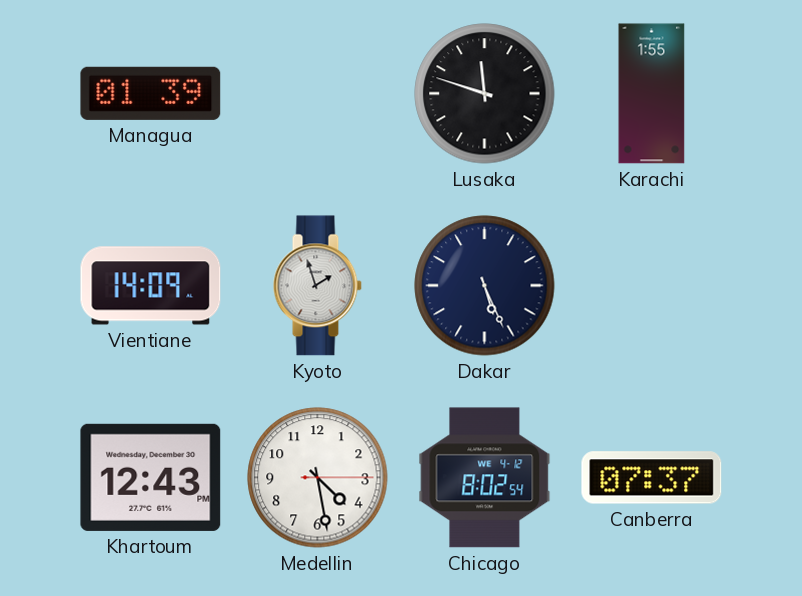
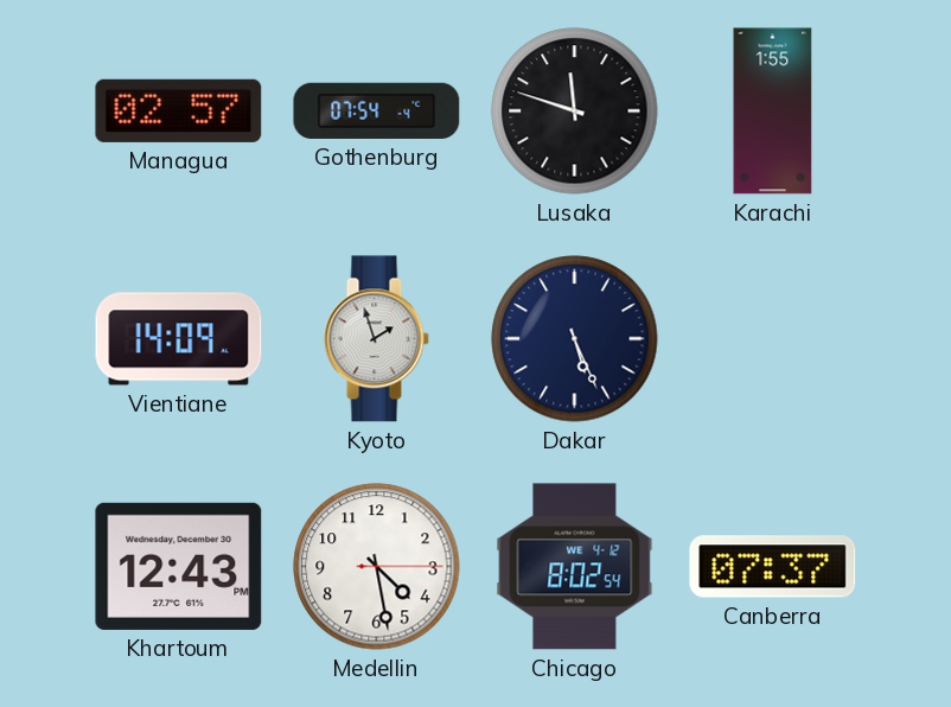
Managua: 01:39 -> 02:57
Gothenburg: none -> 07:54
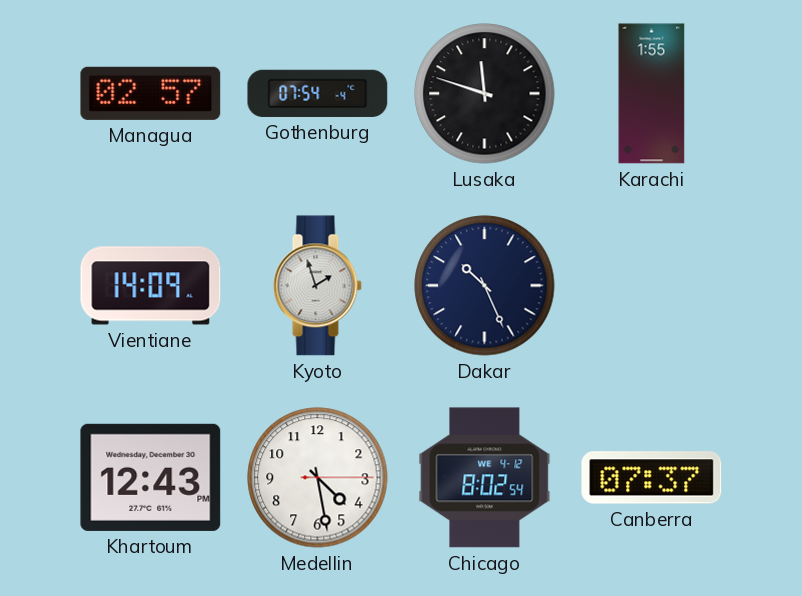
Dakar: 5:26 -> 10:26
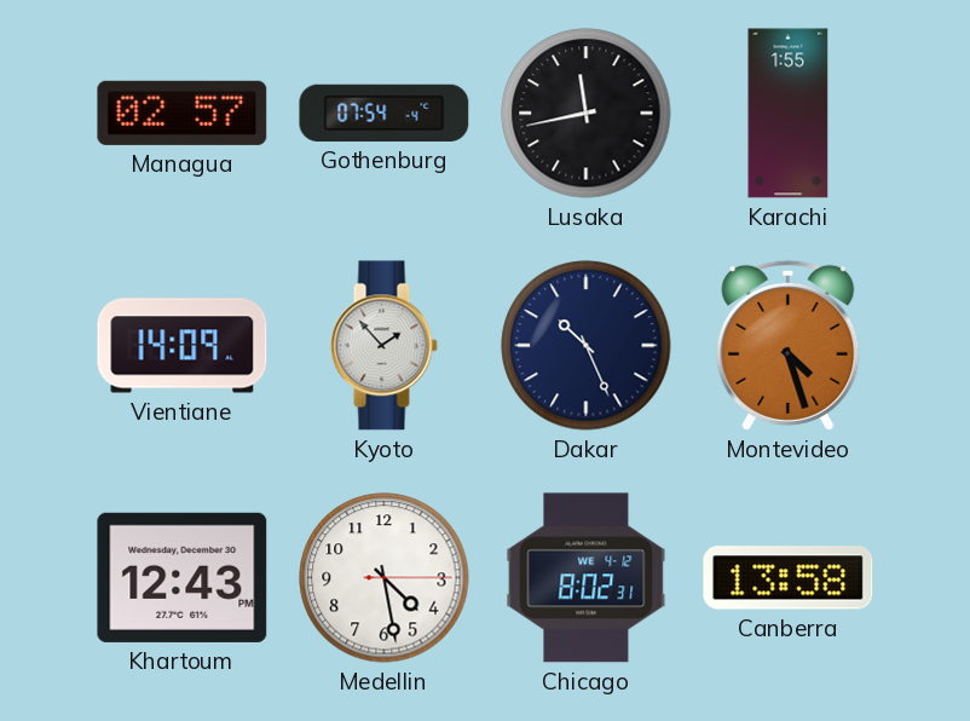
Lusaka: 11:48 -> 11:43
Kyoto: 1:57 -> 1:53
Montevideo: none -> 4:27
Chicago: 8:02:54 -> 8:02:31
Canberra: 07:37 -> 13:58
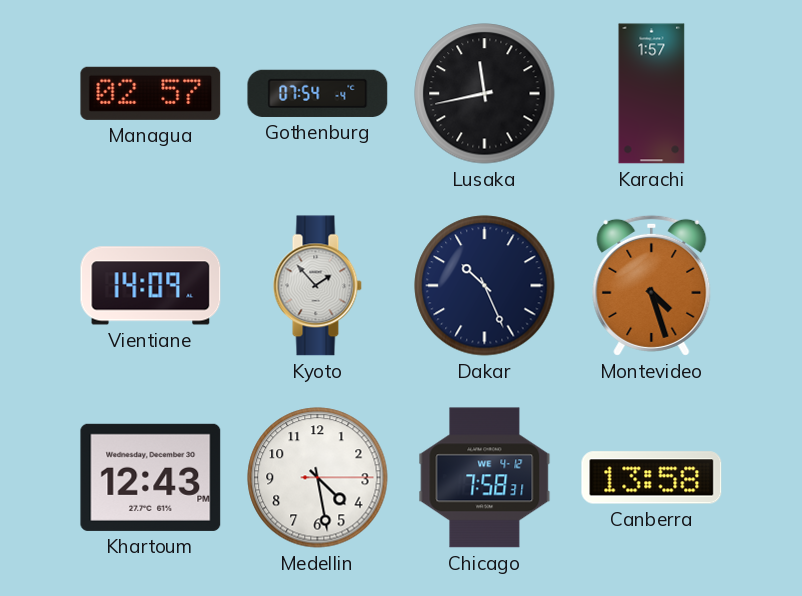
Karachi: 1:55 -> 1:57
Chicago: 8:02 -> 7:58
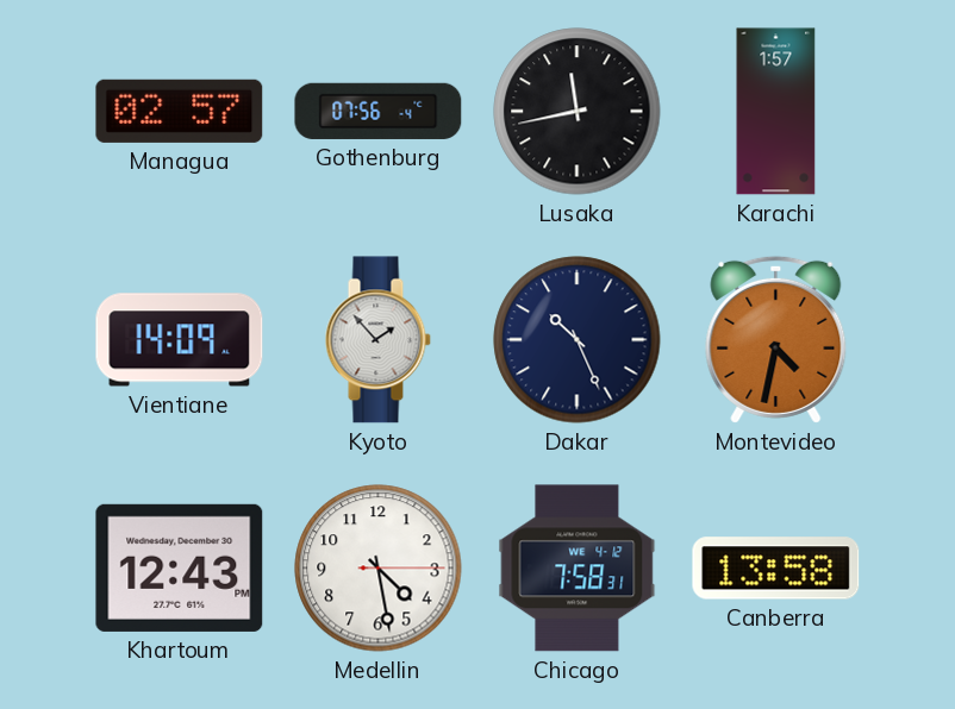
Gothenburg: 07:54 -> 07:56
Montevideo: 4:27 -> 4:32
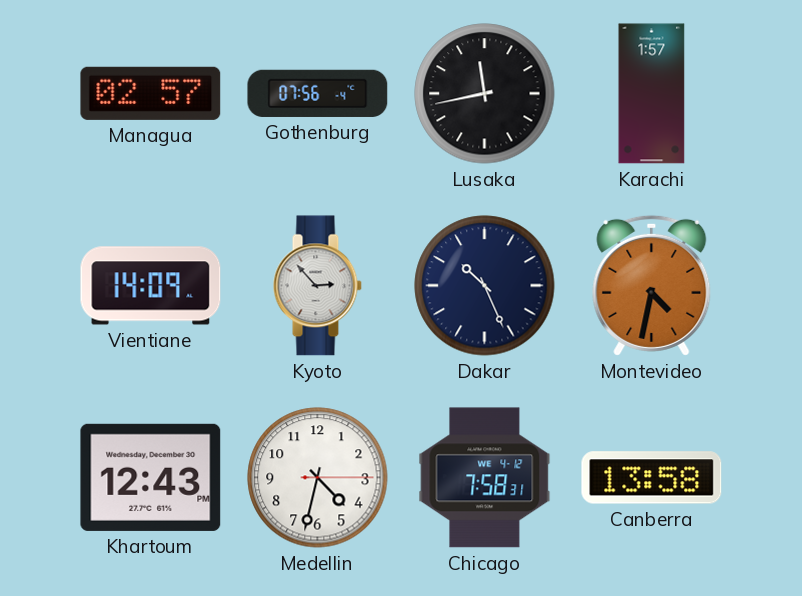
Kyoto: 1:53 -> 2:53
Medellin: 4:28 -> 4:32
